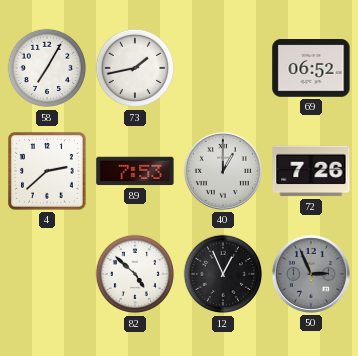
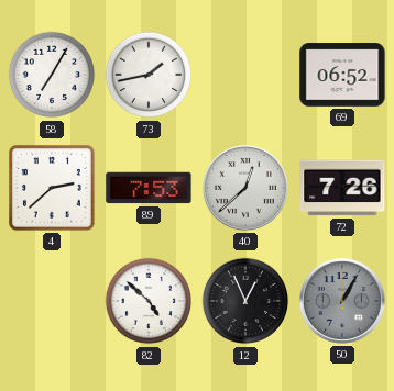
40: 1:00 -> 12:38
50: 2:56 -> 1:05
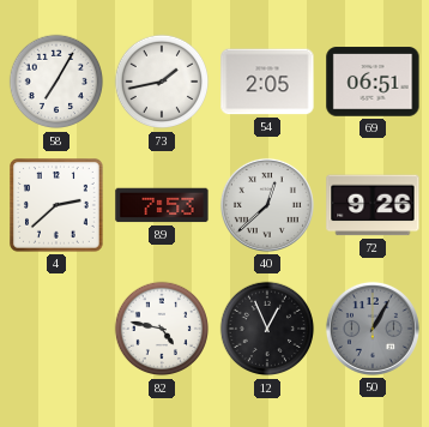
54: none -> 2:05
69: 06:52 -> 06:51
72: 7:26 -> 9:26
82: 4:52 -> 4:47
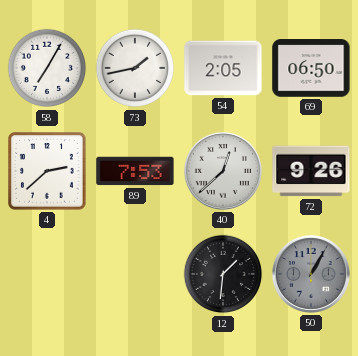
69: 06:51 -> 06:50
82: 4:47 -> none
12: 12:56 -> 1:31
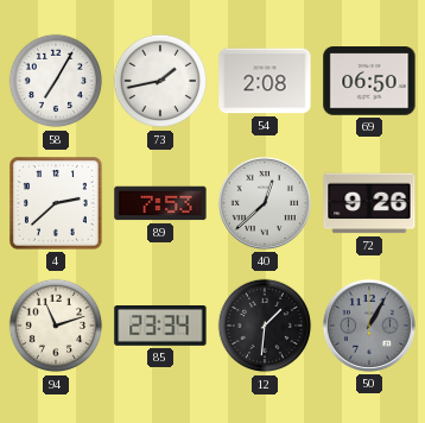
54: 2:05 -> 2:08
94: none -> 11:12
85: none -> 23:34
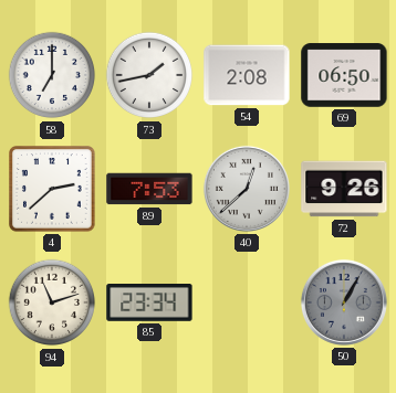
58: 7:05 -> 7:00
12: 1:31 -> none
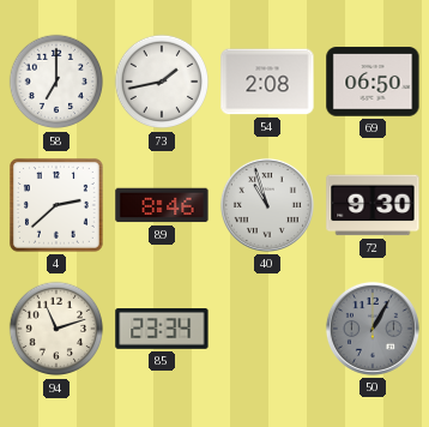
89: 7:53 -> 8:46
40: 12:38 -> 10:57
72: 9:26 -> 9:30
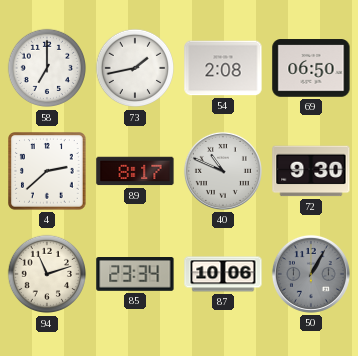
89: 8:46 -> 8:17
40: 10:57 -> 10:49
87: none -> 10:06
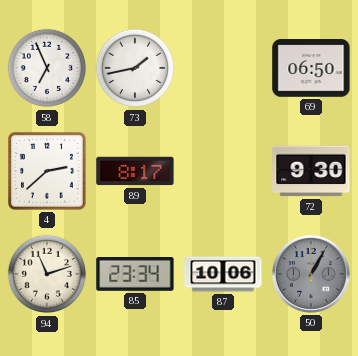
58: 7:00 -> 6:56
54: 2:08 -> none
40: 10:49 -> none
